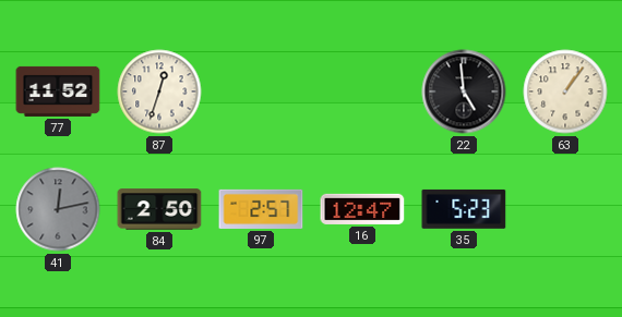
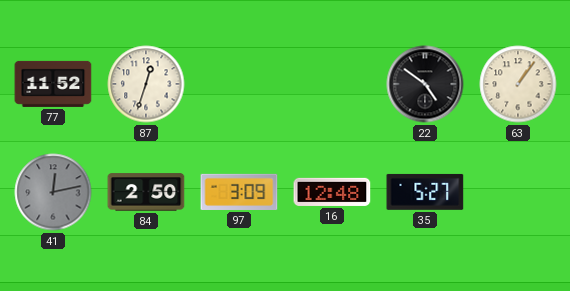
22: 4:59 -> 4:51
97: 2:57 -> 3:09
16: 12:47 -> 12:48
35: 5:23 -> 5:27
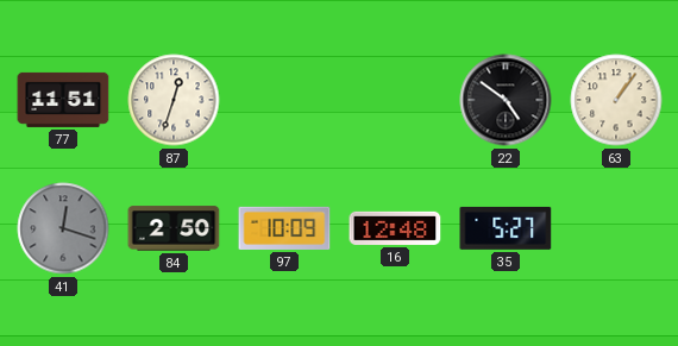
77: 11:52 -> 11:51
41: 12:13 -> 12:18
97: 3:09 -> 10:09
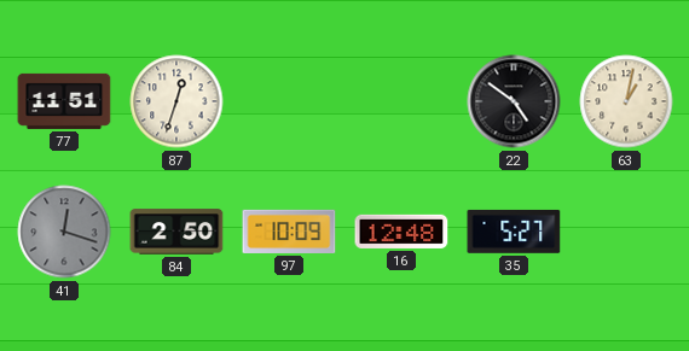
63: 1:06 -> 1:02
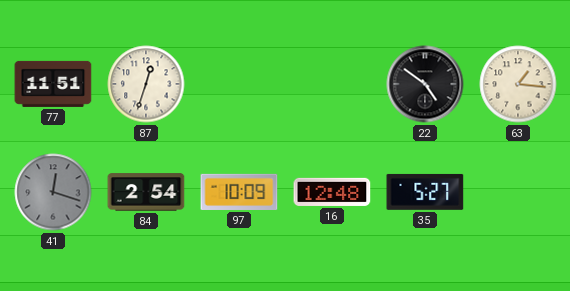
63: 1:02 -> 1:16
84: 2:50 -> 2:54
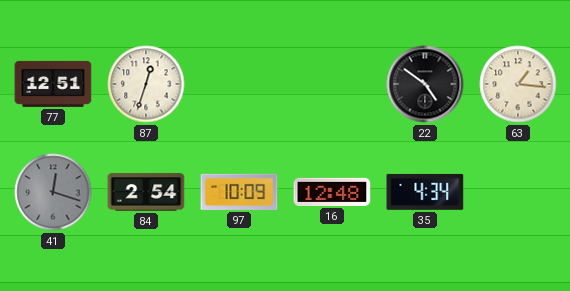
77: 11:51 -> 12:51
35: 5:27 -> 4:34
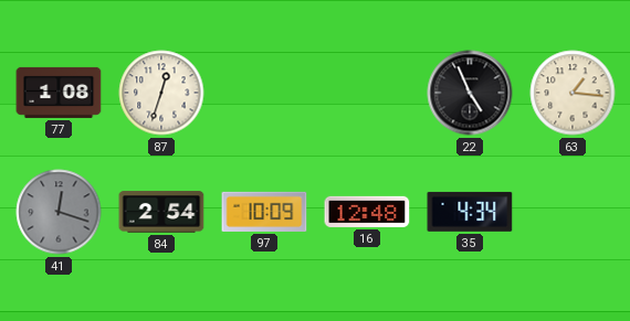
77: 12:51 -> 1:08
22: 4:51 -> 4:56
